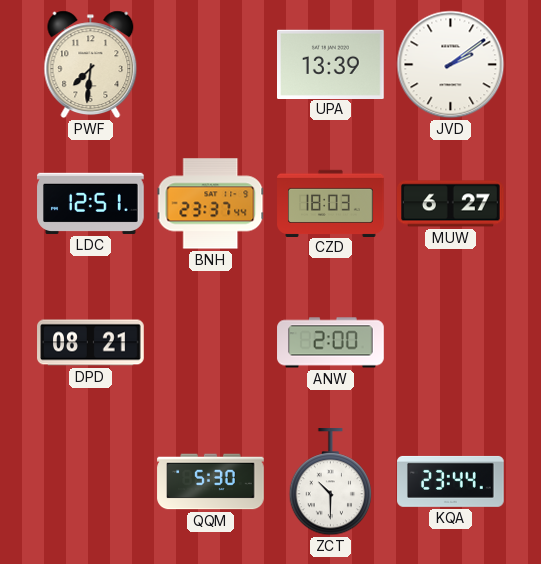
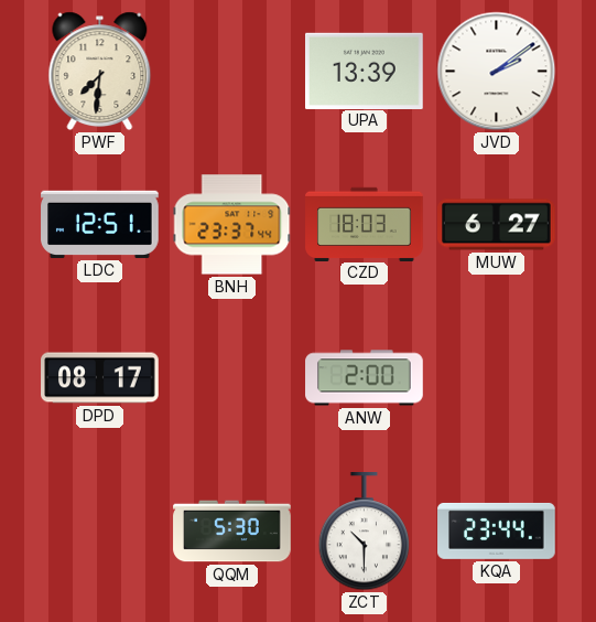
DPD: 08:21 -> 08:17
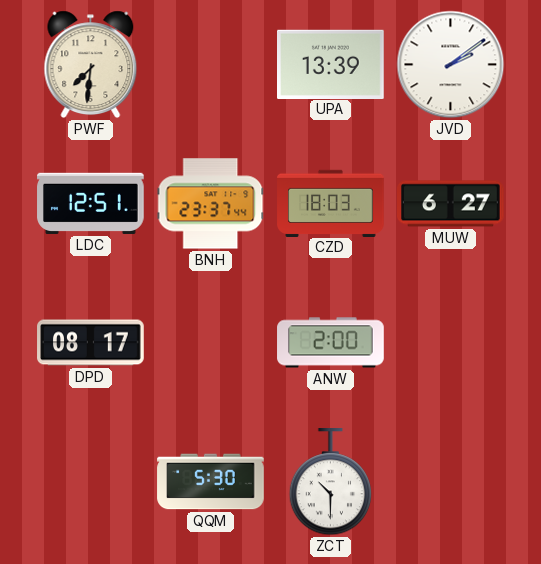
KQA: 23:44 -> none
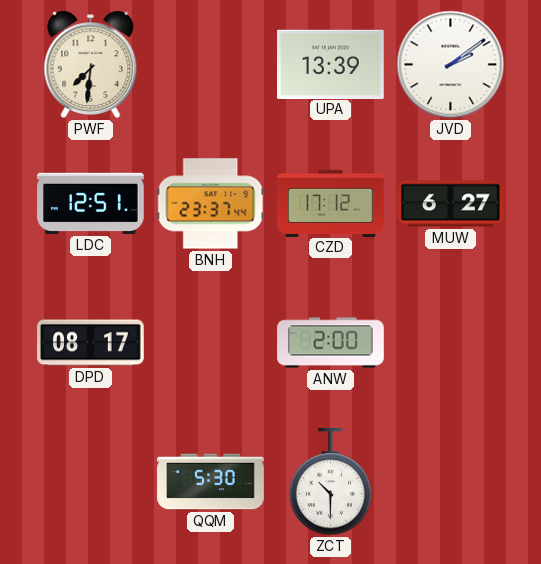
CZD: 18:03 -> 17:12
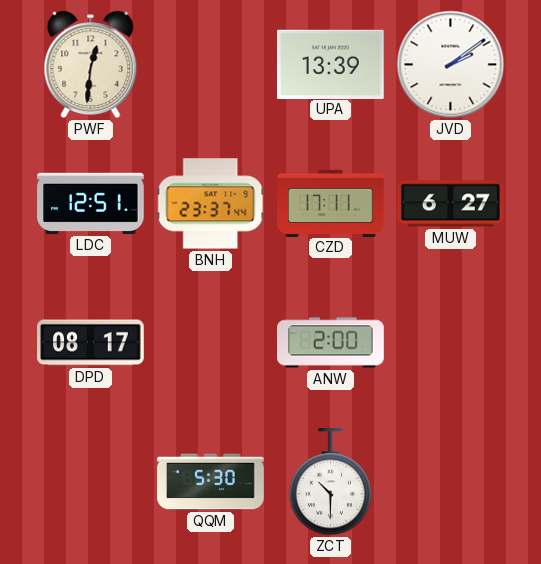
PWF: 7:31 -> 12:31
CZD: 17:12 -> 17:11
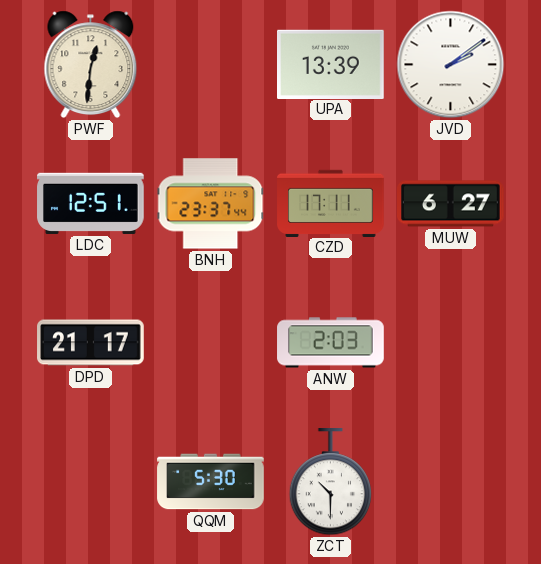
DPD: 08:17 -> 21:17
ANW: 2:00 -> 2:03
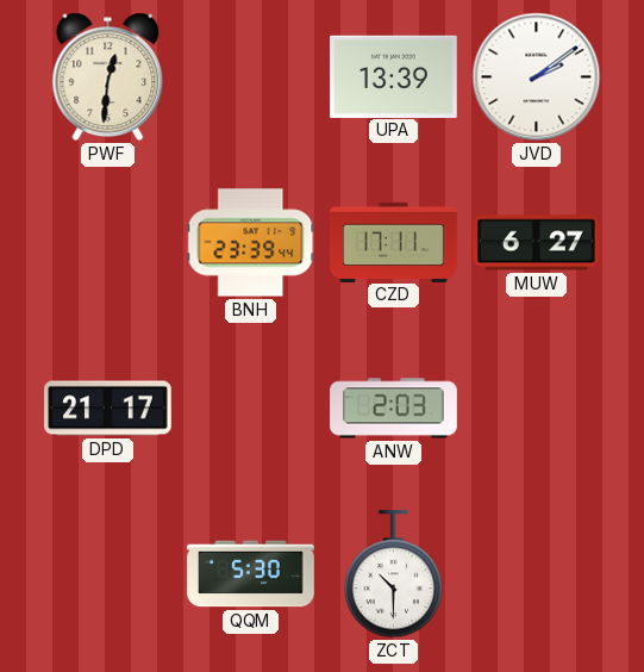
LDC: 12:51 -> none
BNH: 23:37 -> 23:39
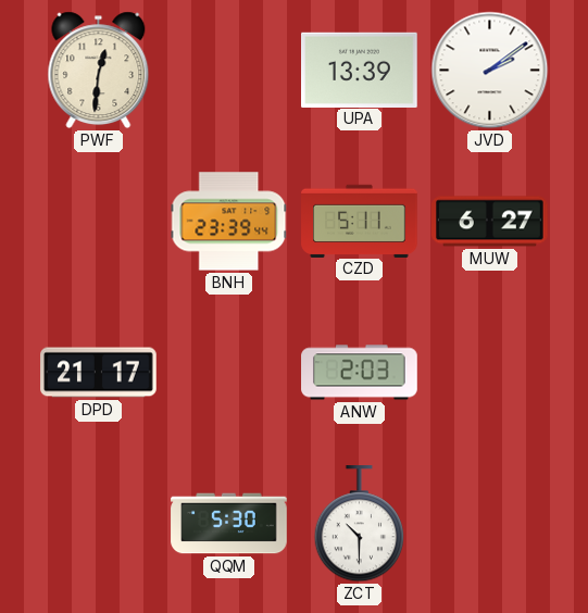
CZD: 17:11 -> 5:11
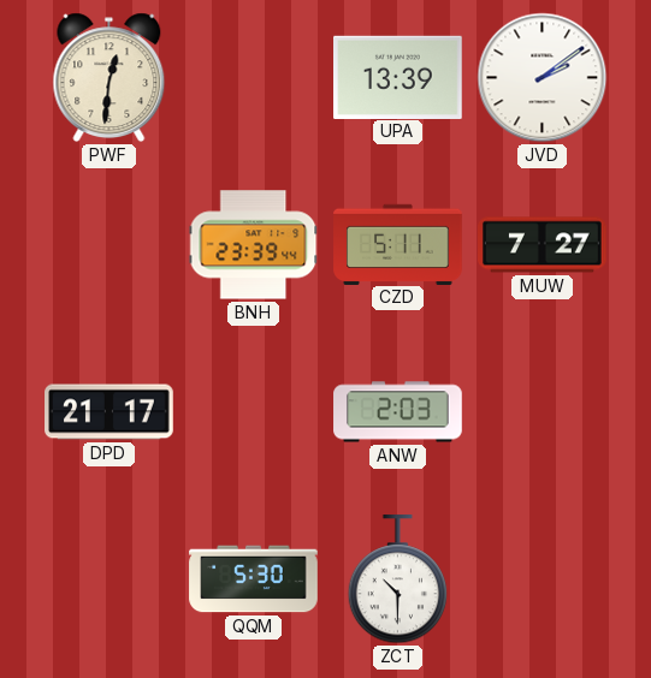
MUW: 6:27 -> 7:27
